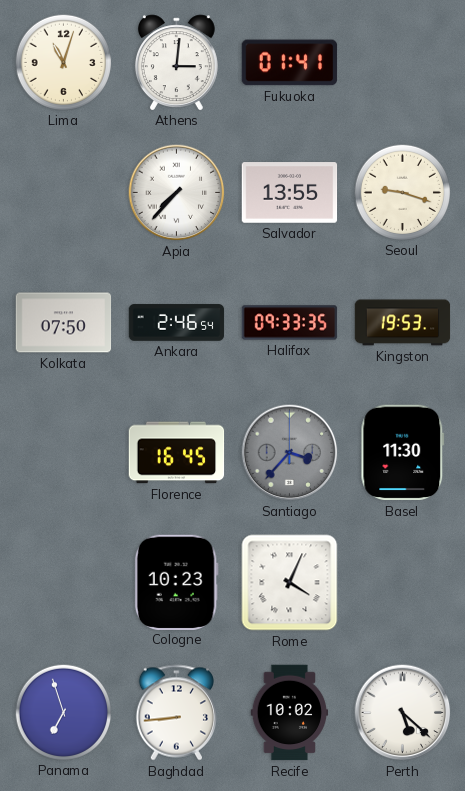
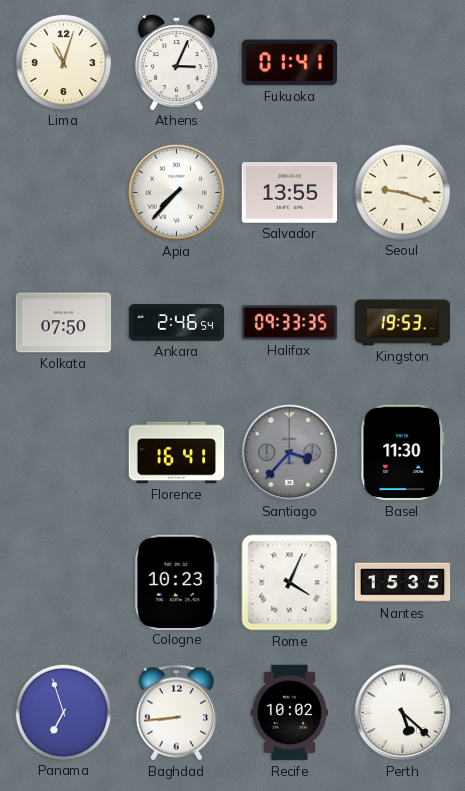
Athens: 3:01 -> 3:04
Florence: 16:45 -> 16:41
Nantes: none -> 15:35
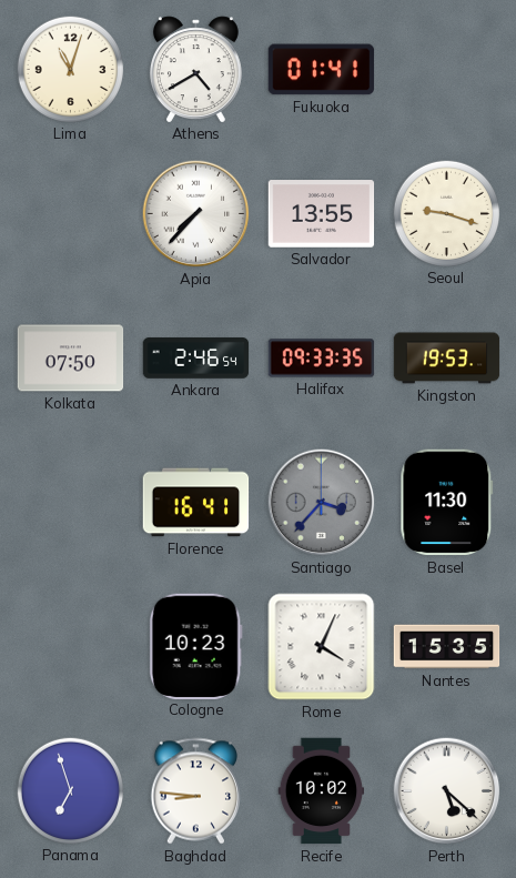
Athens: 3:04 -> 4:40
Baghdad: 8:44 -> 8:46
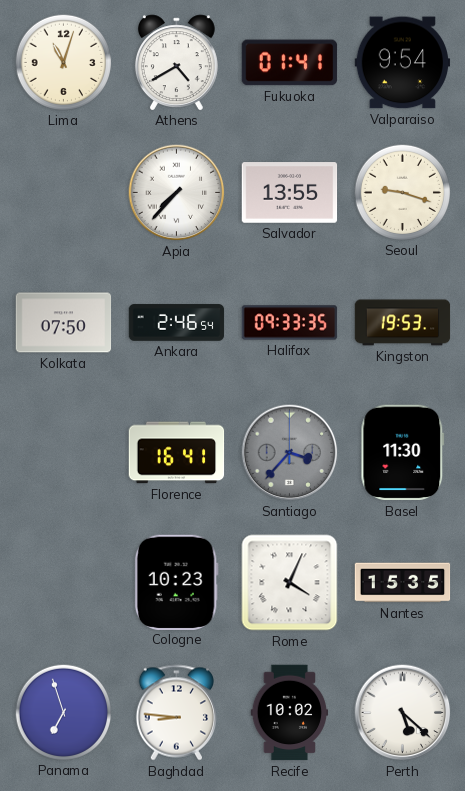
Valparaiso: none -> 9:54
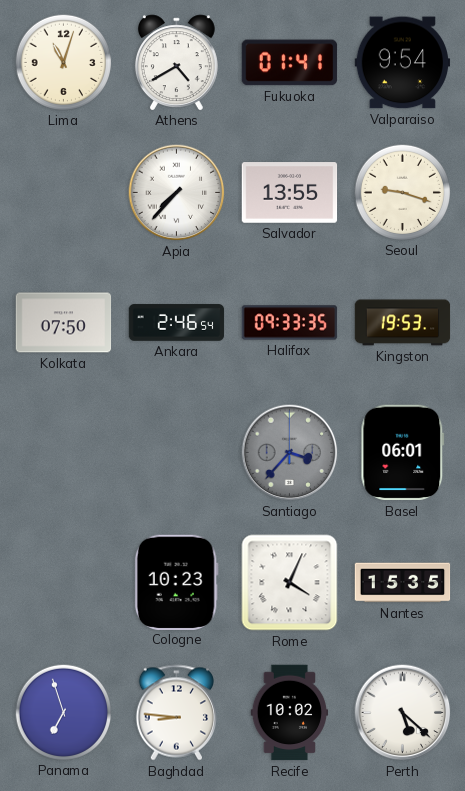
Florence: 16:41 -> none
Basel: 11:30 -> 06:01
